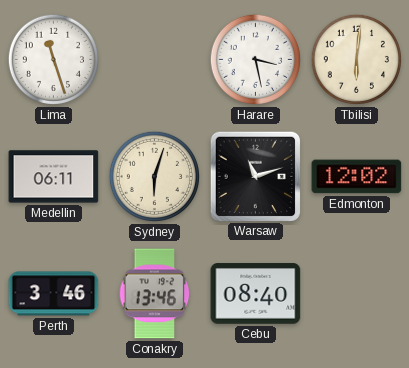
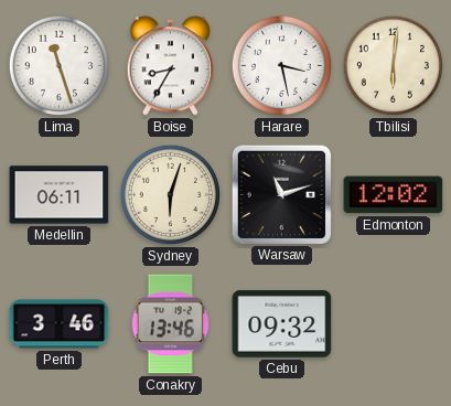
Boise: none -> 8:35
Cebu: 08:40 -> 09:32
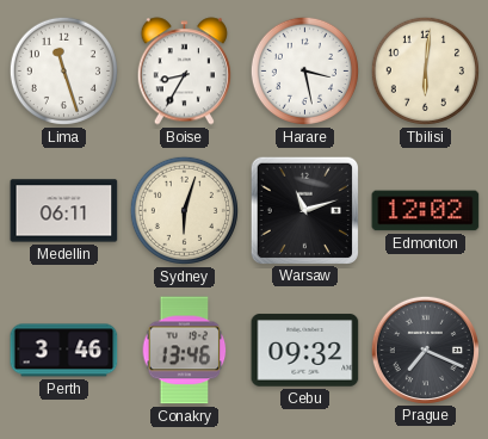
Prague: none -> 7:19
